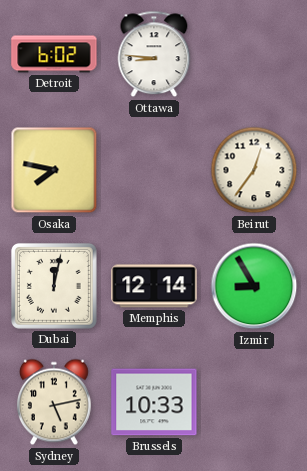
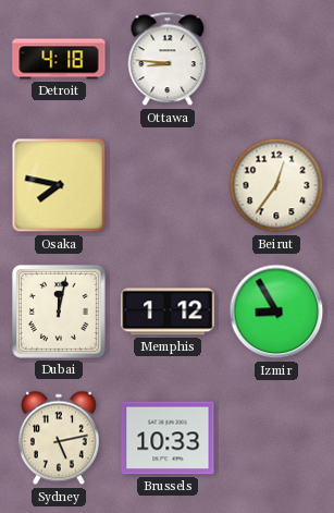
Detroit: 6:02 -> 4:18
Memphis: 12:14 -> 1:12
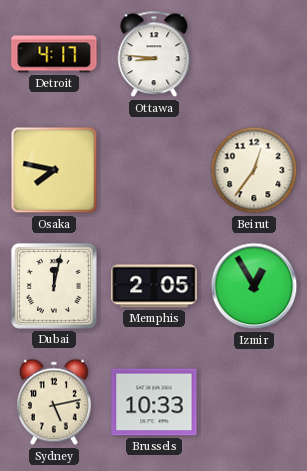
Detroit: 4:18 -> 4:17
Memphis: 1:12 -> 2:05
Izmir: 8:55 -> 12:55
